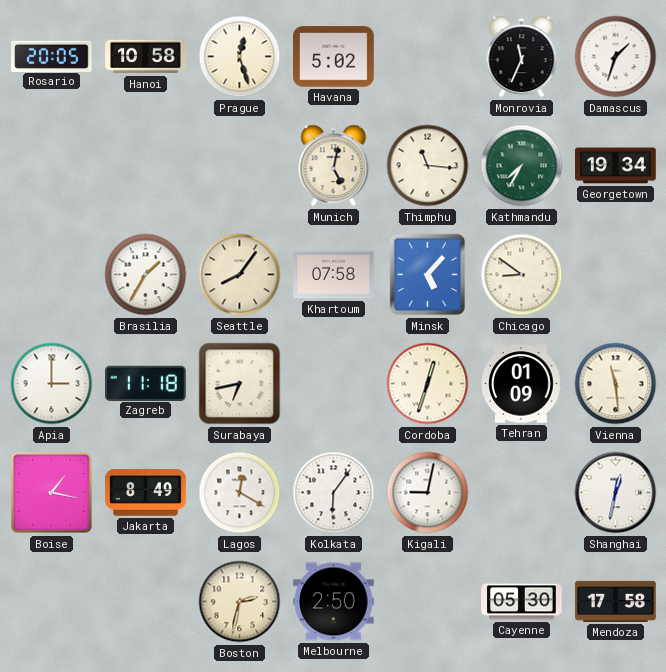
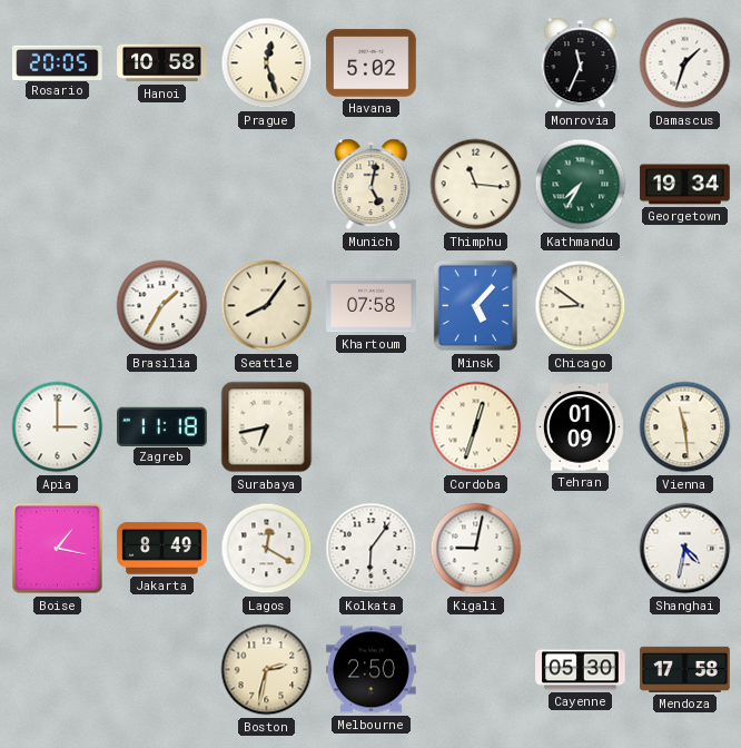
Shanghai: 12:32 -> 4:32
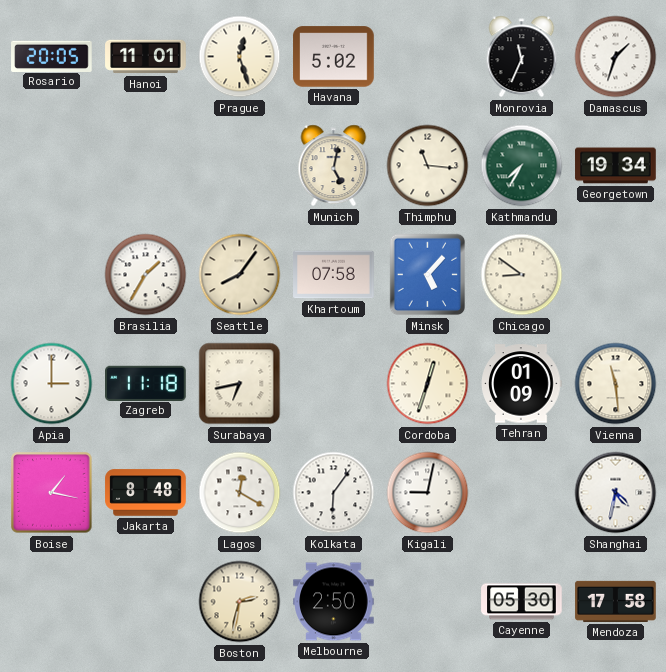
Hanoi: 10:58 -> 11:01
Jakarta: 8:49 -> 8:48
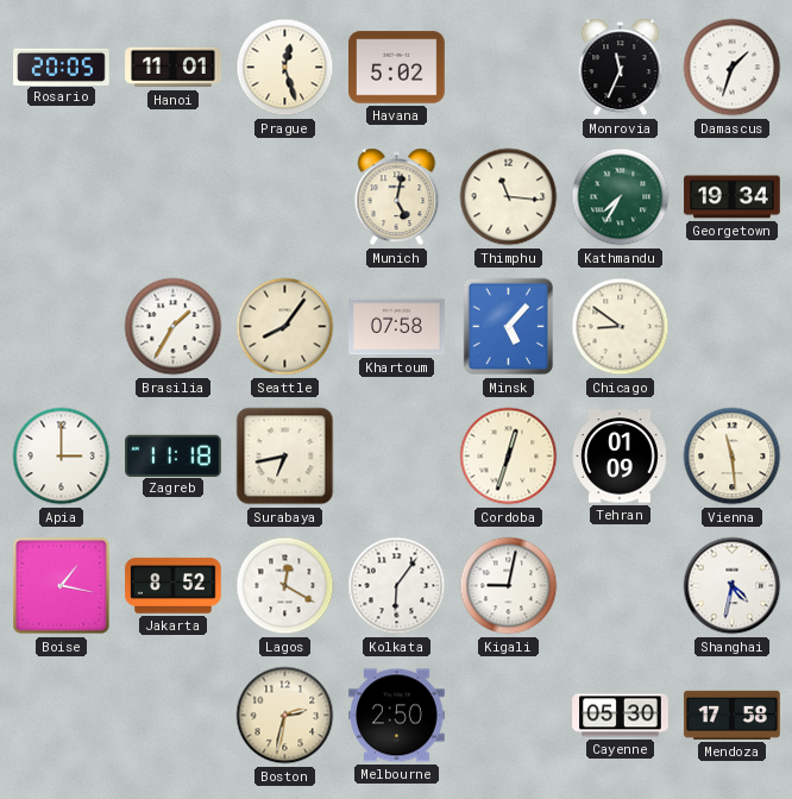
Jakarta: 8:48 -> 8:52
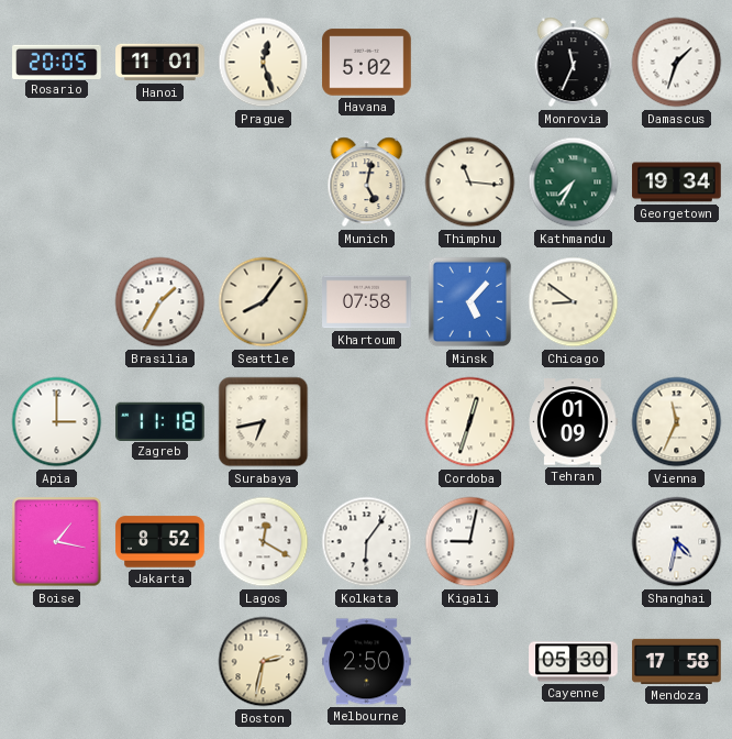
Vienna: 11:29 -> 11:34
